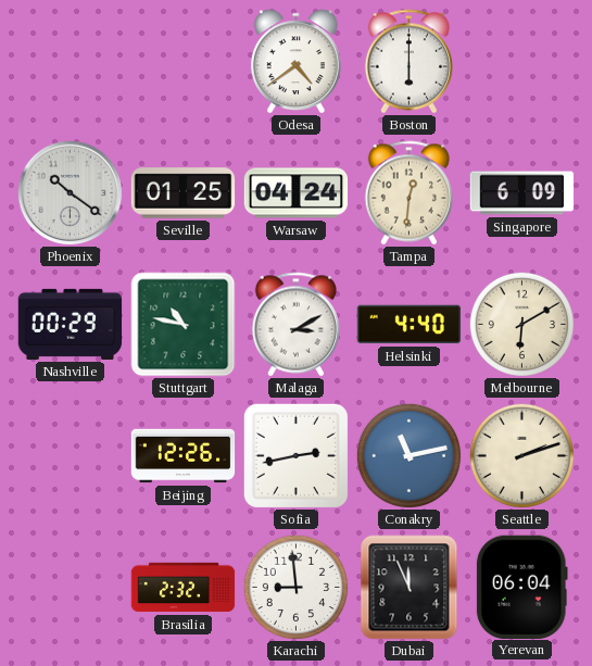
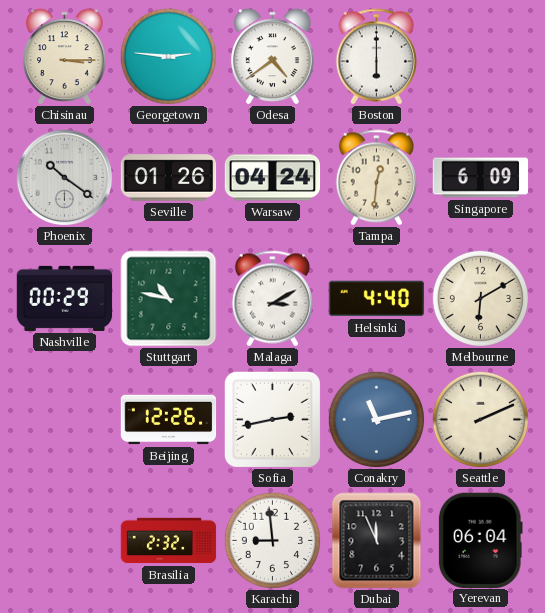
Chisinau: none -> 3:15
Georgetown: none -> 2:46
Seville: 01:25 -> 01:26
Seattle: 2:12 -> 2:11
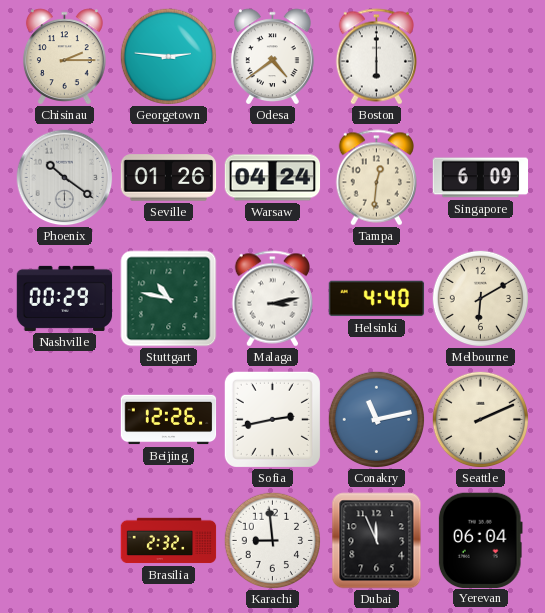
Chisinau: 3:15 -> 2:15
Malaga: 3:10 -> 3:13
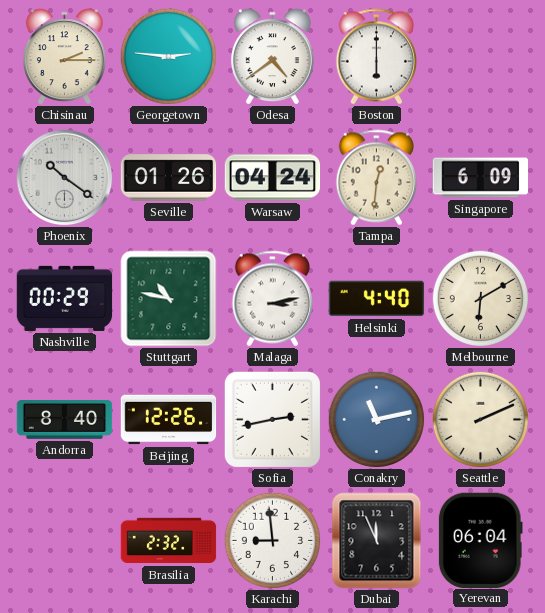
Andorra: none -> 8:40
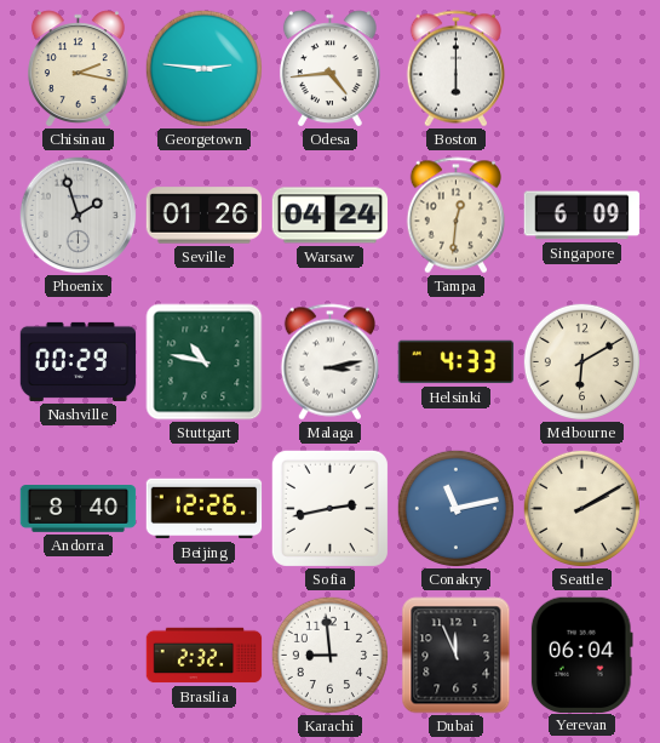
Chisinau: 2:15 -> 2:17
Odesa: 4:39 -> 4:44
Phoenix: 10:21 -> 1:57
Helsinki: 4:40 -> 4:33
Seattle: 2:11 -> 2:10
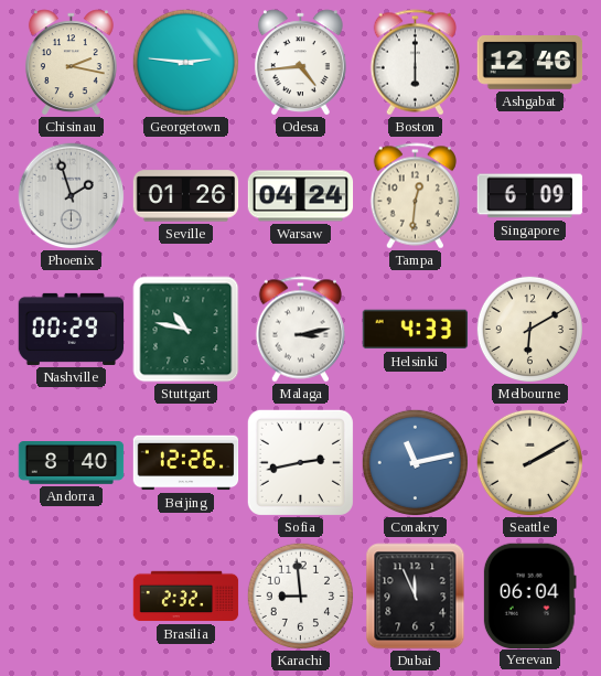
Ashgabat: none -> 12:46
